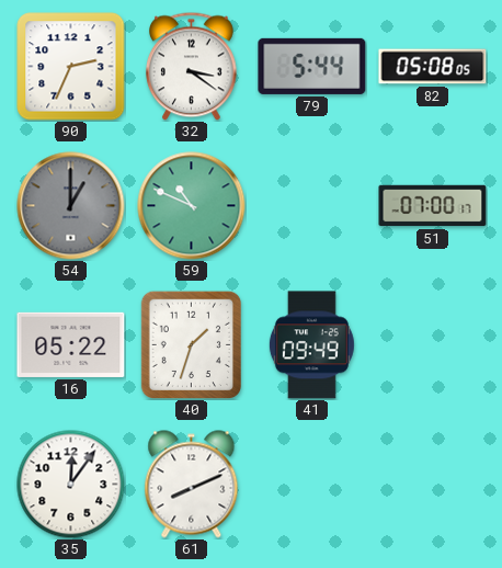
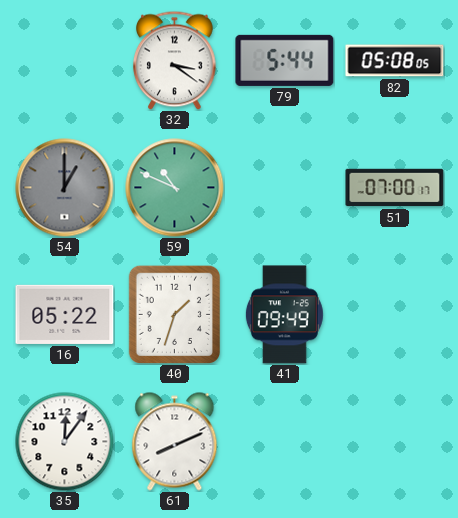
90: 2:34 -> none
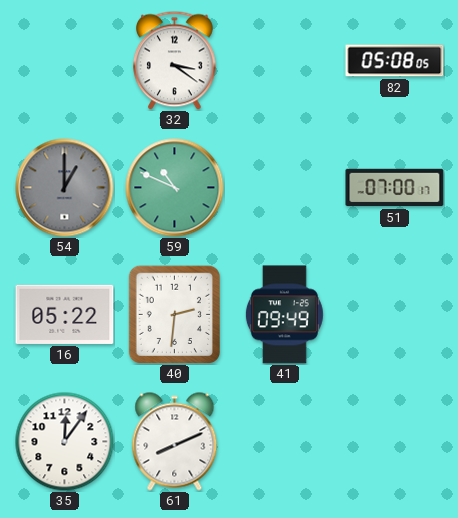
79: 5:44 -> none
40: 1:33 -> 2:31
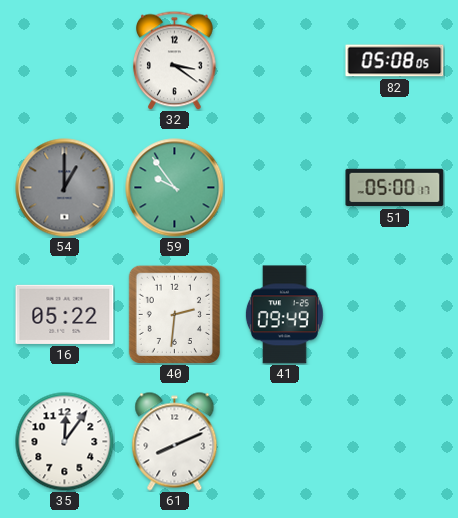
59: 10:49 -> 9:54
51: 07:00 -> 05:00
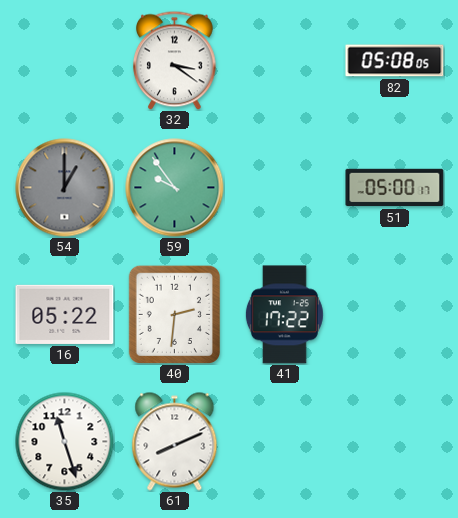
41: 09:49 -> 17:22
35: 12:06 -> 11:27
